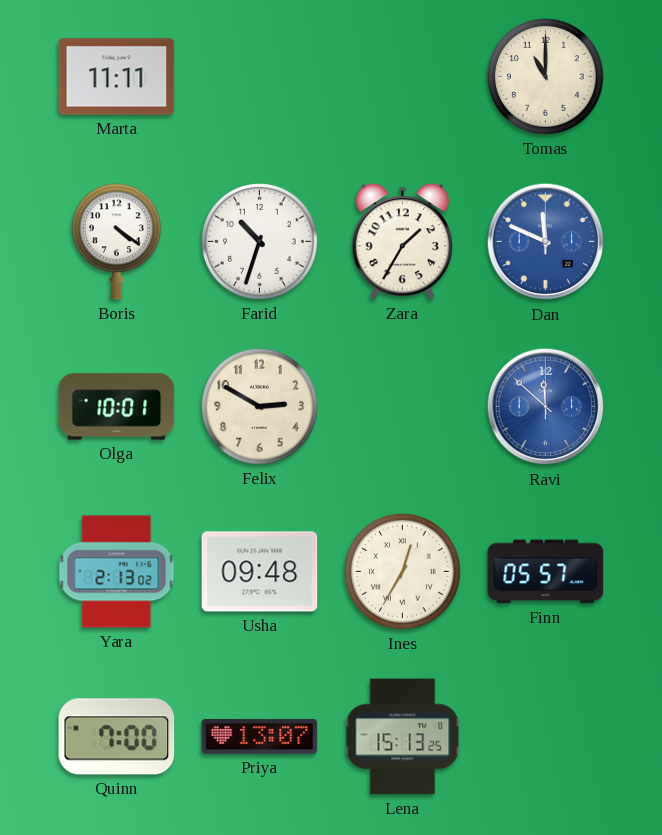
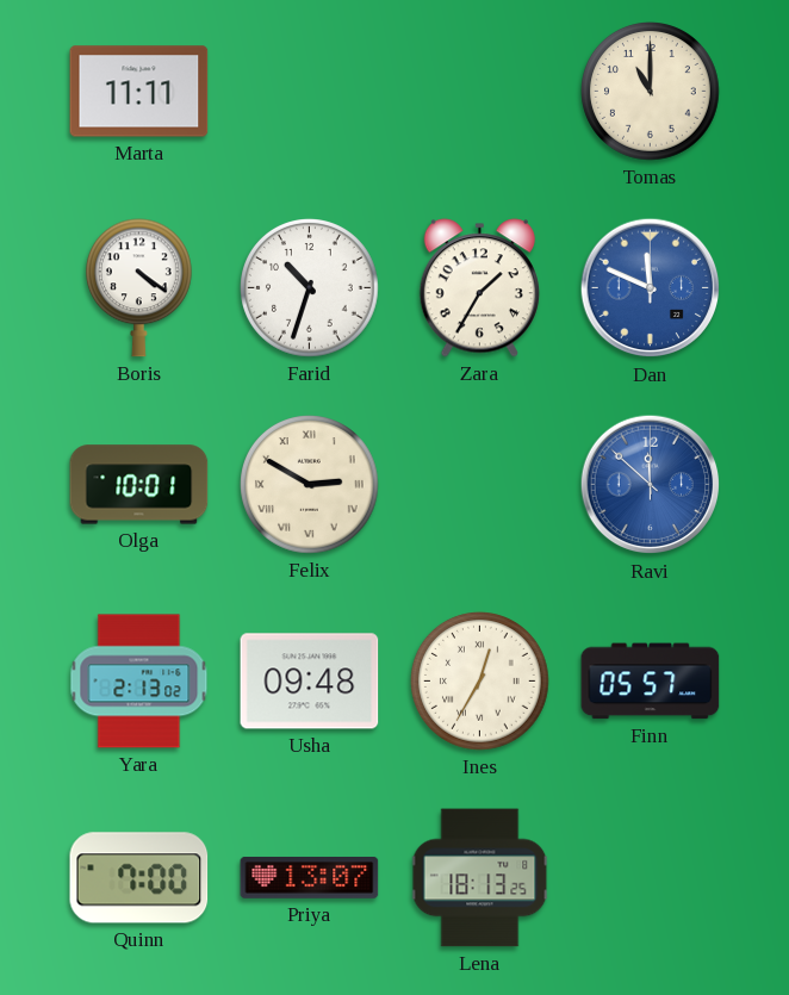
Felix numerals: Arabic -> Roman
Lena: 15:13 -> 18:13
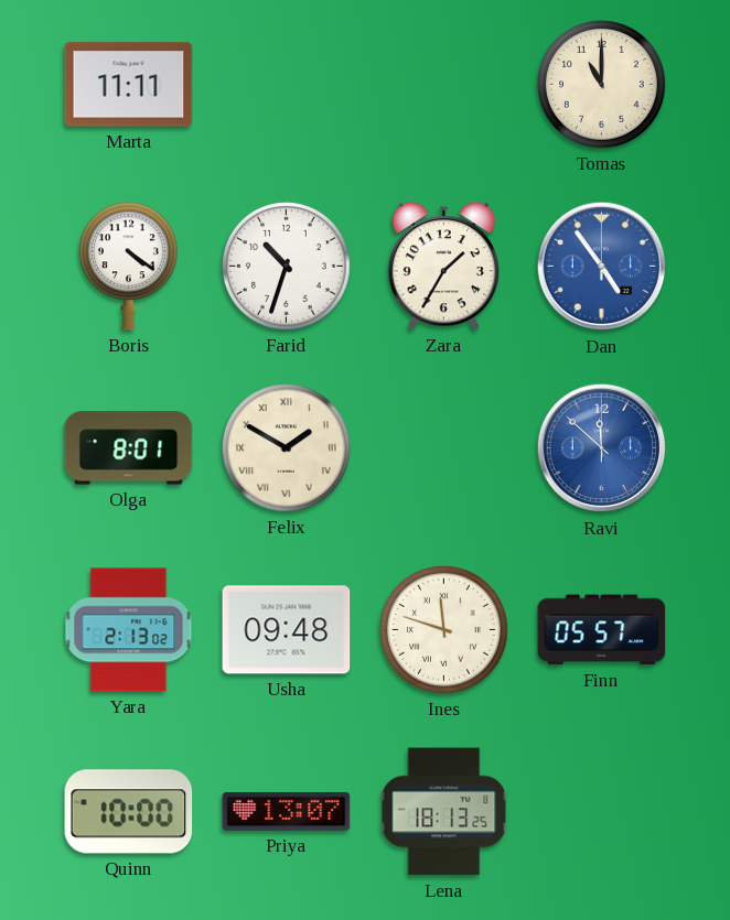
Dan: 11:49 -> 4:54
Olga: 10:01 -> 8:01
Felix: 2:50 -> 1:50
Ines: 12:35 -> 11:48
Quinn: 7:00 -> 10:00
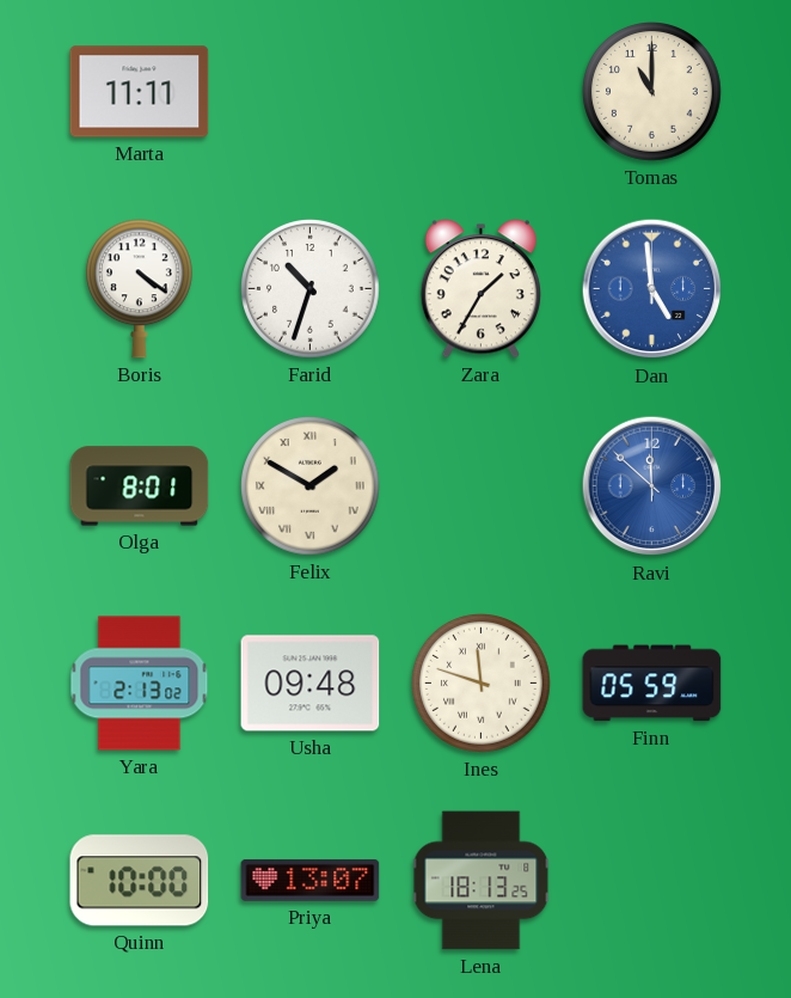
Dan: 4:54 -> 4:59
Finn: 05:57 -> 05:59
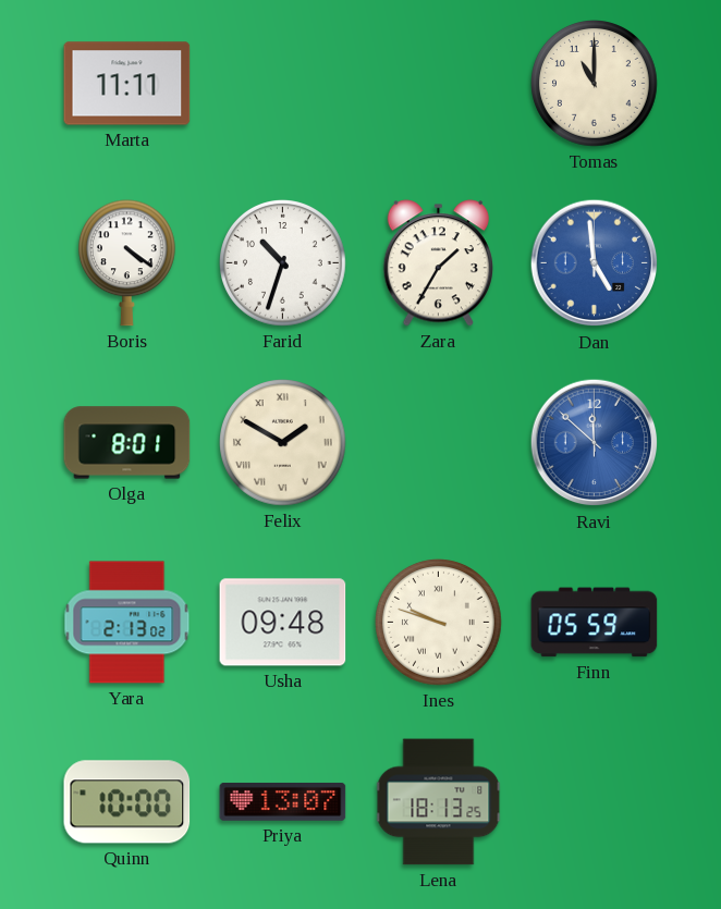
Ines: 11:48 -> 9:48
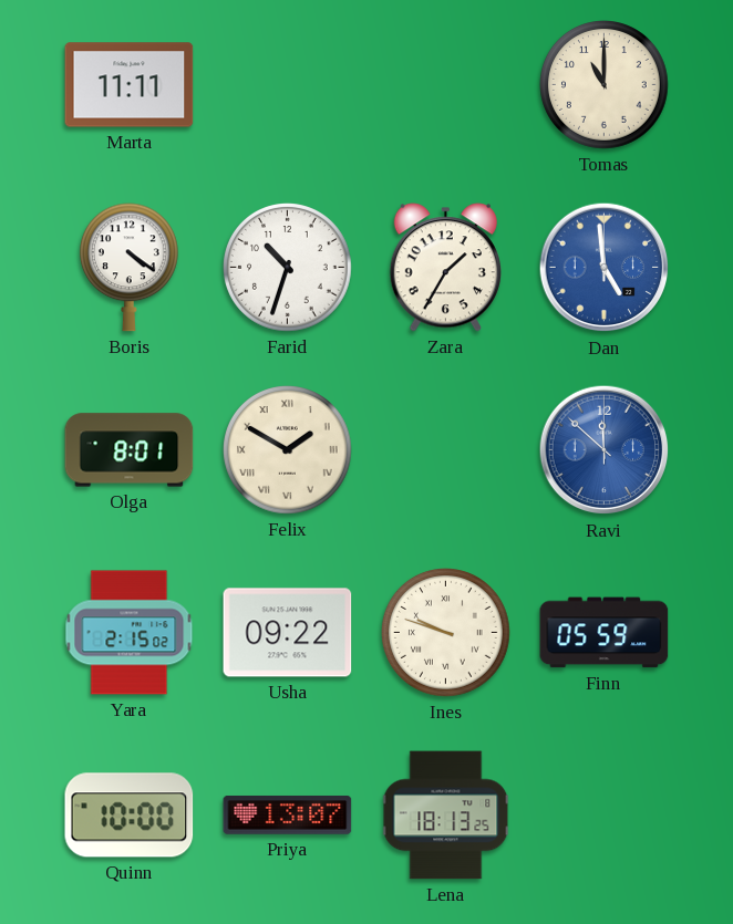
Yara: 2:13 -> 2:15
Usha: 09:48 -> 09:22
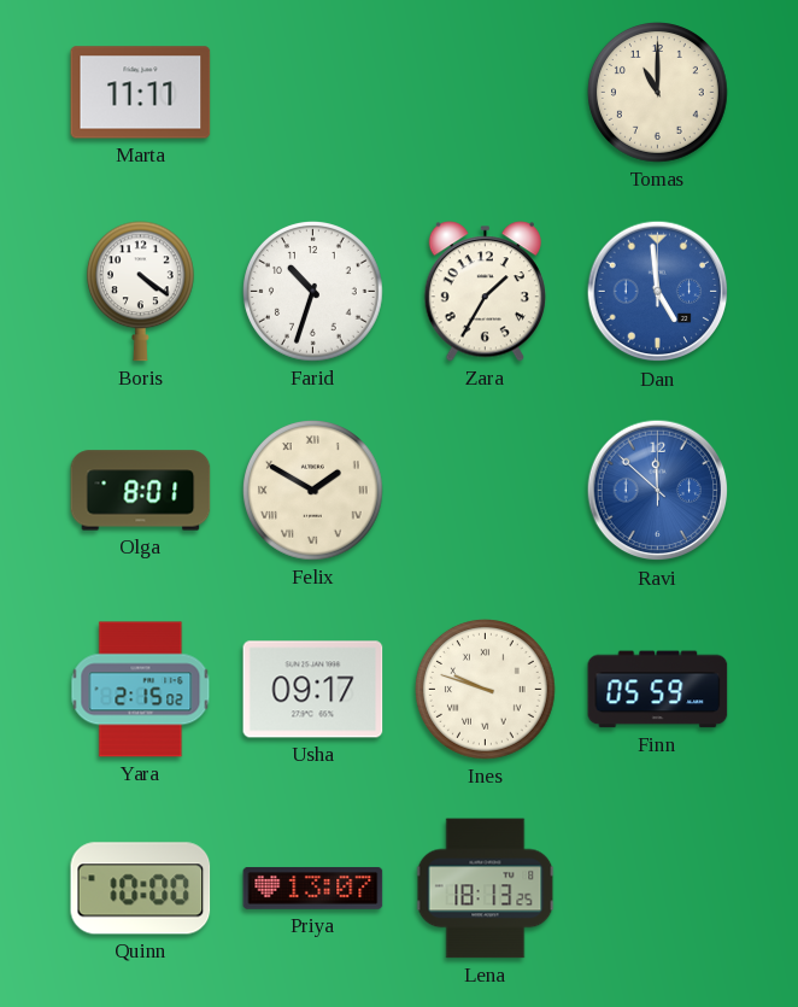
Usha: 09:22 -> 09:17
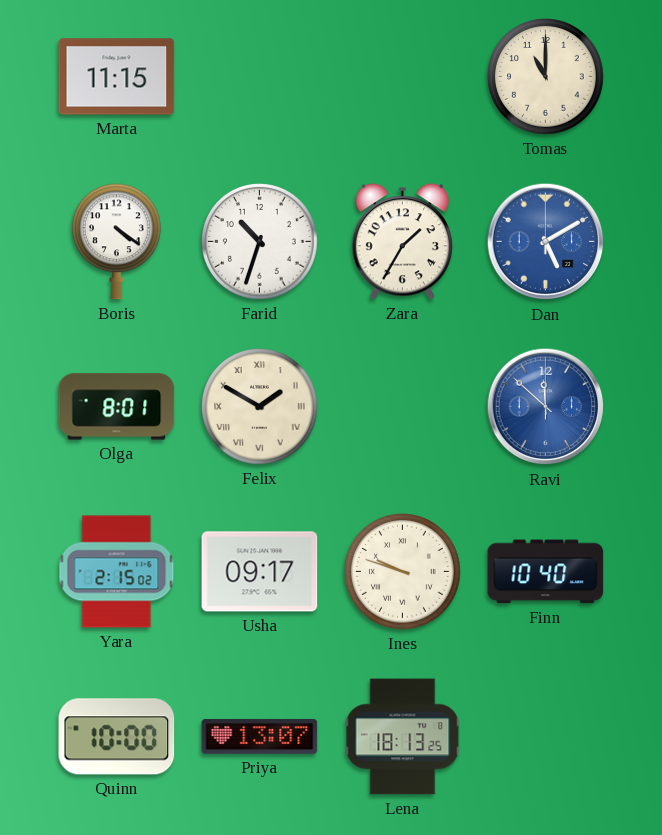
Marta: 11:11 -> 11:15
Dan: 4:59 -> 5:10
Finn: 05:59 -> 10:40
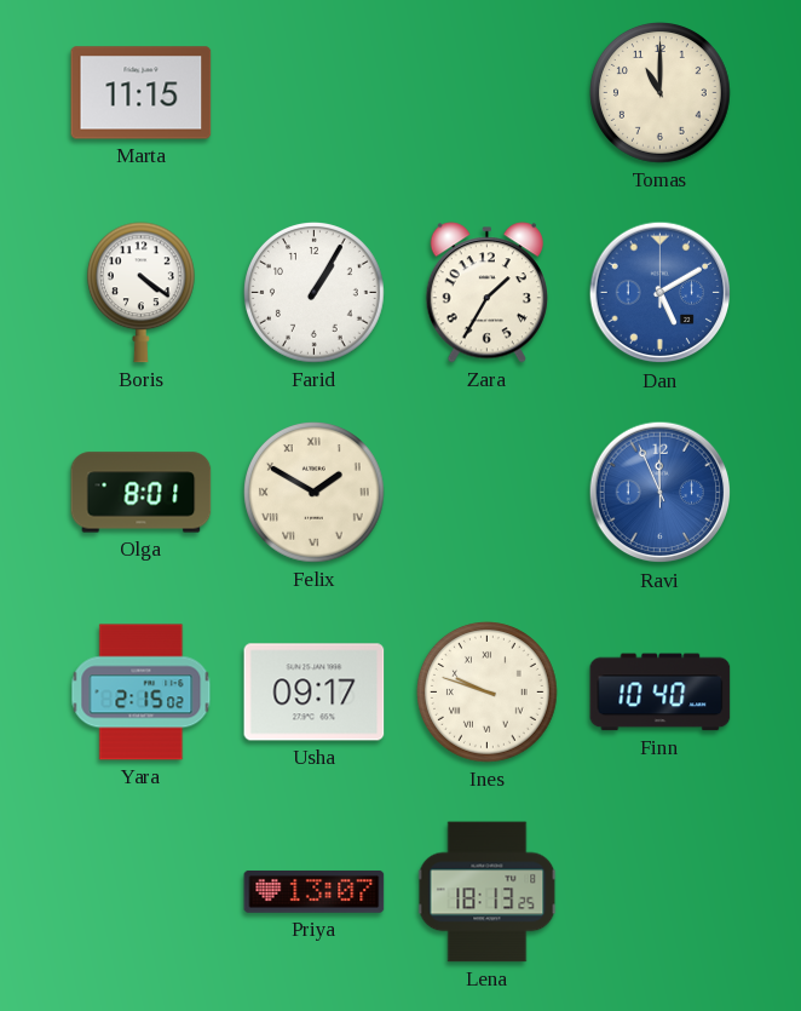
Farid: 10:33 -> 1:05
Ravi: 11:52 -> 11:56
Quinn: 10:00 -> none
